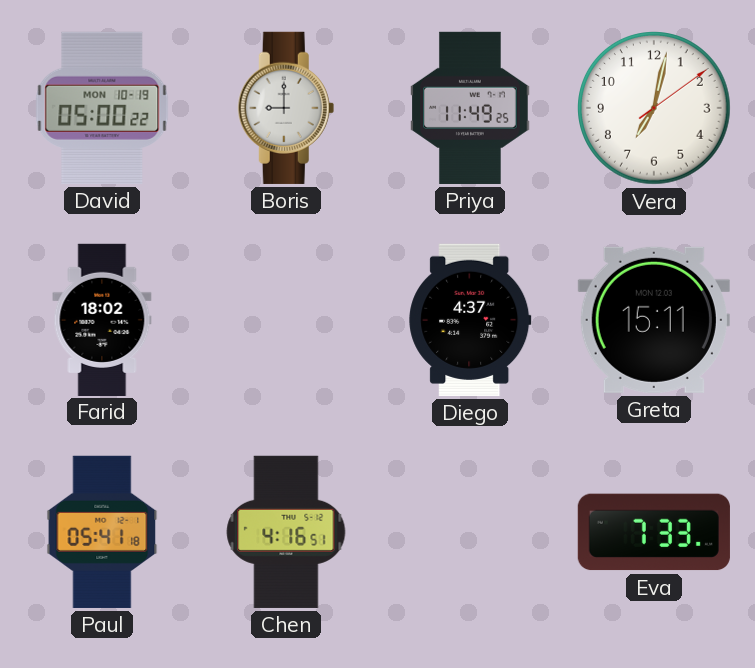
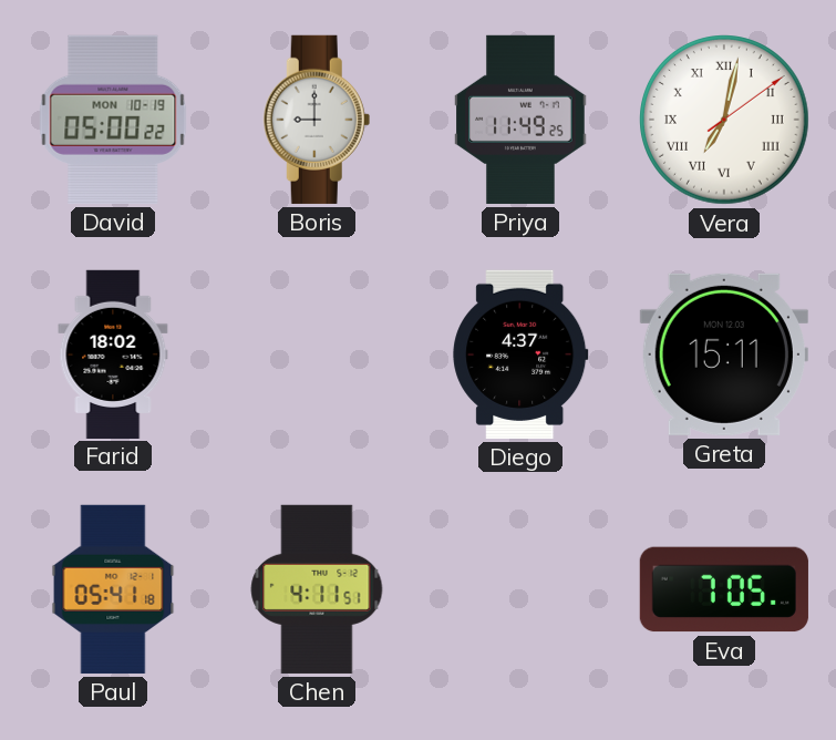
Vera numerals: Arabic -> Roman
Chen: 4:16 -> 4:11
Eva: 7:33 -> 7:05
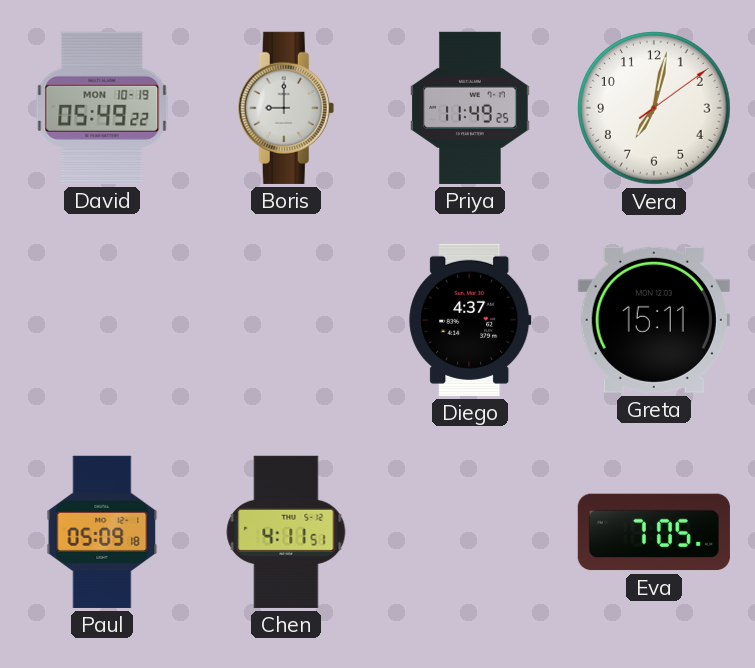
David: 05:00 -> 05:49
Vera numerals: Roman -> Arabic
Farid: 18:02 -> none
Paul: 05:41 -> 05:09
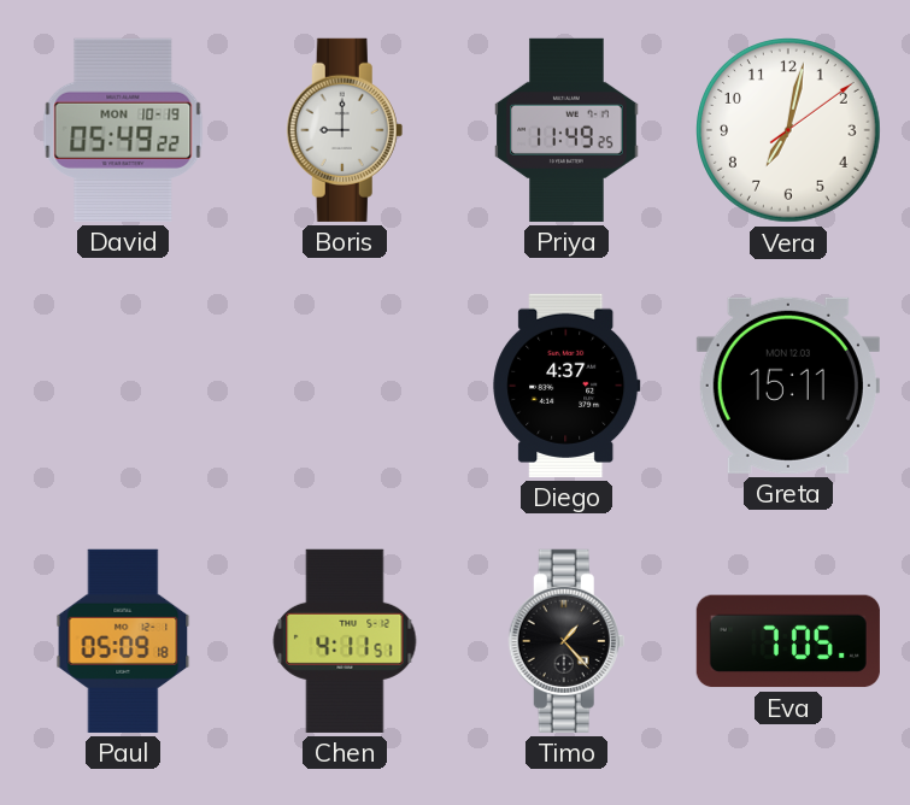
Timo: none -> 1:23
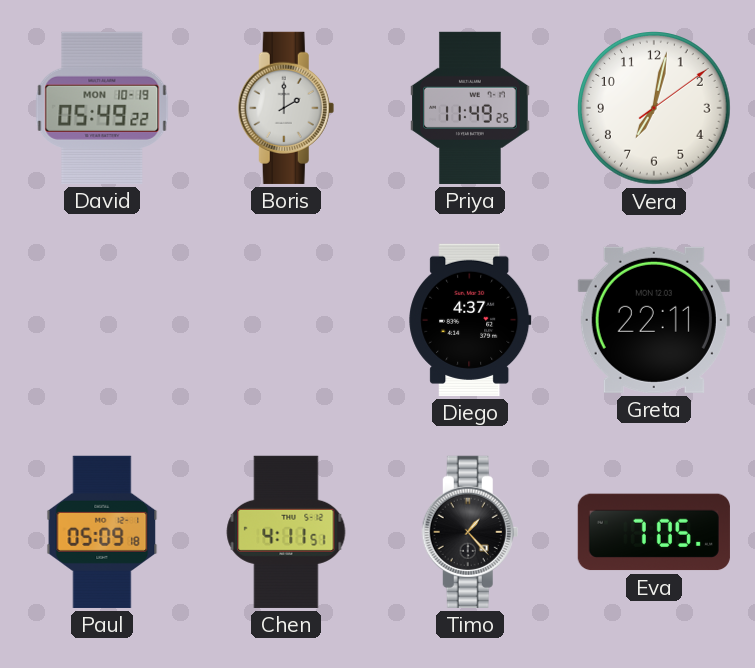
Boris: 9:00 -> 2:00
Greta: 15:11 -> 22:11
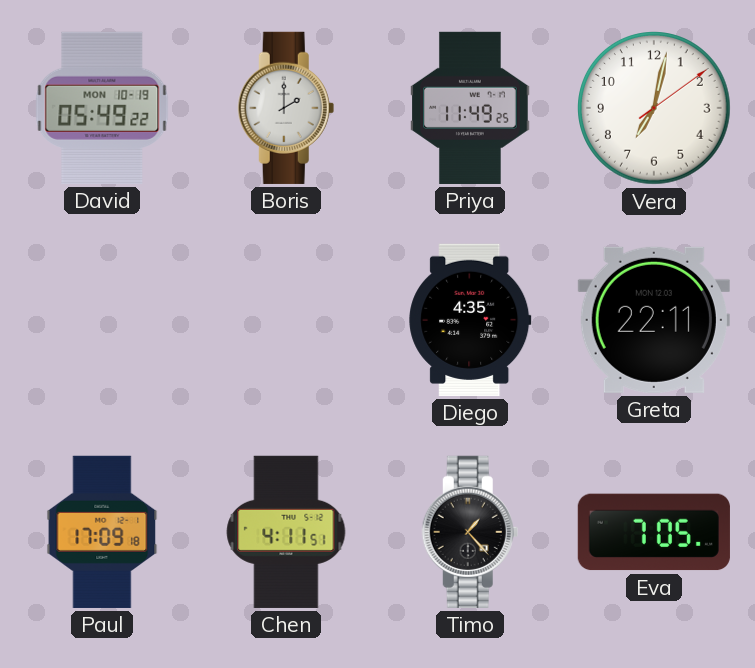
Diego: 4:37 -> 4:35
Paul: 05:09 -> 17:09
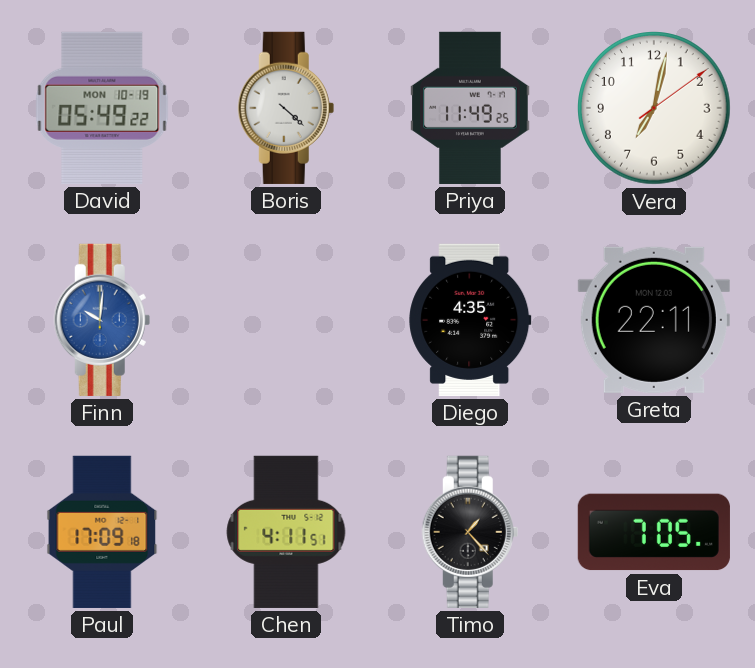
Boris: 2:00 -> 4:22
Finn: none -> 10:01
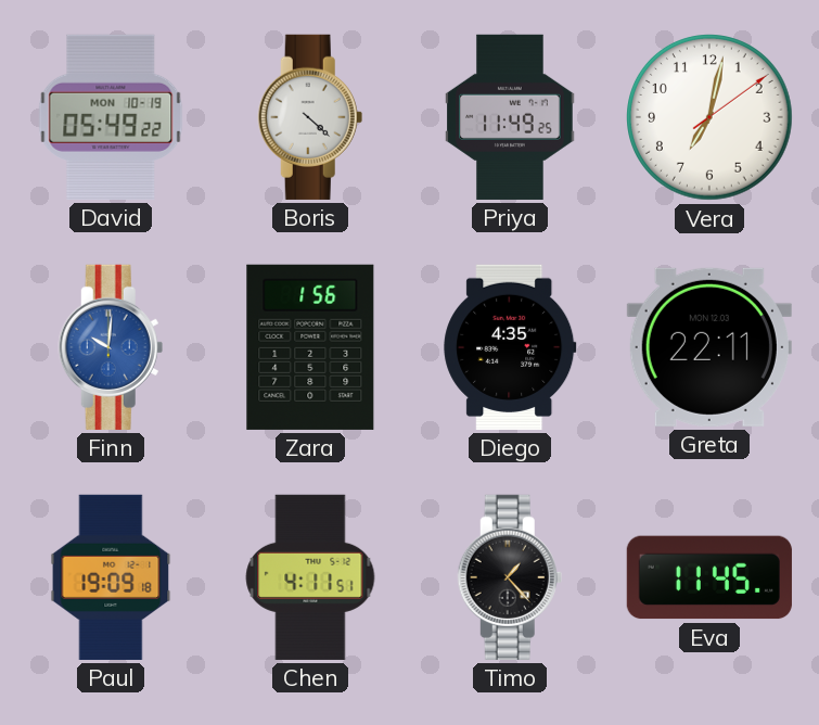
Zara: none -> 1:56
Paul: 17:09 -> 19:09
Eva: 7:05 -> 11:45
